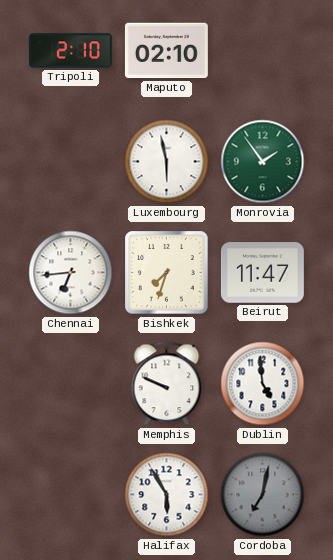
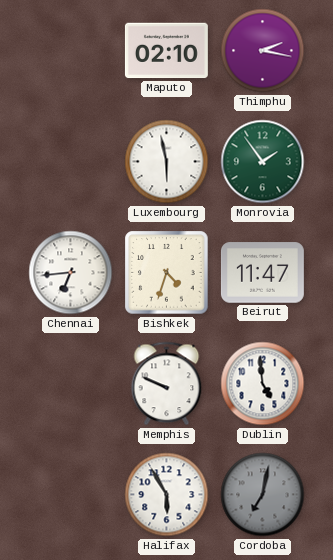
Tripoli: 2:10 -> none
Thimphu: none -> 2:17
Bishkek: 7:33 -> 4:33
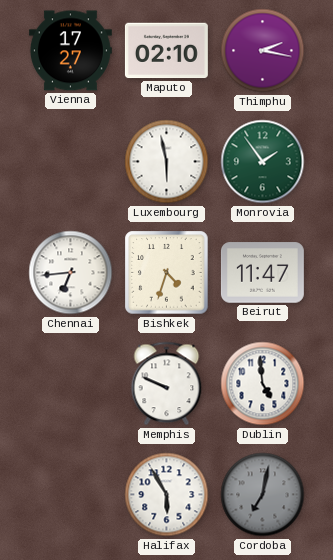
Vienna: none -> 17:27
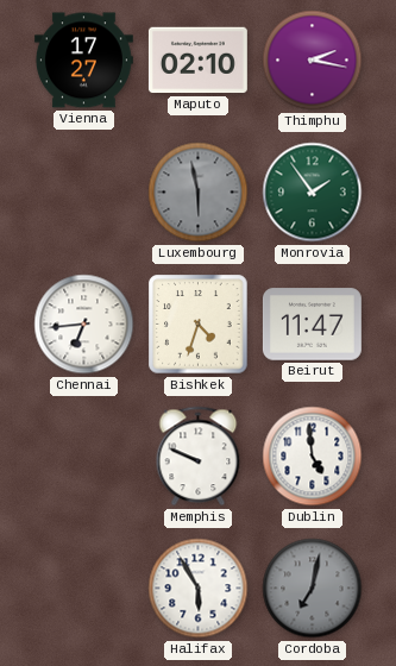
Luxembourg dial: white -> grey
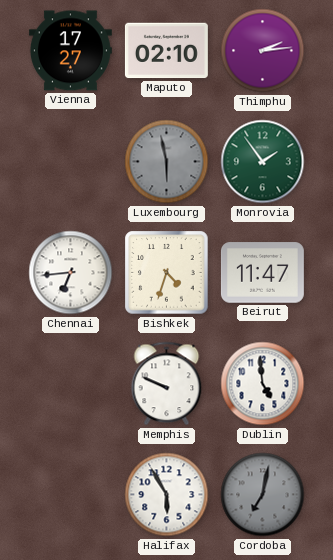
Thimphu: 2:17 -> 2:14
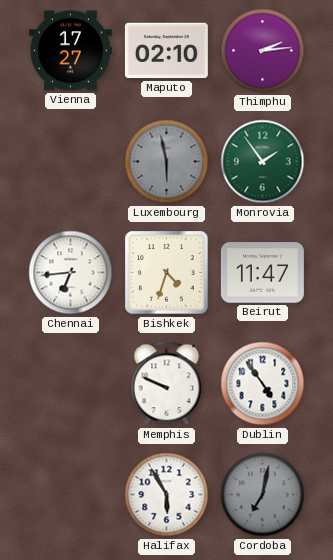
Dublin: 4:59 -> 4:54
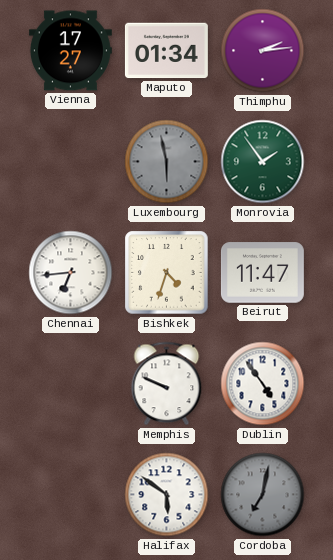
Maputo: 02:10 -> 01:34
Halifax: 5:55 -> 5:51
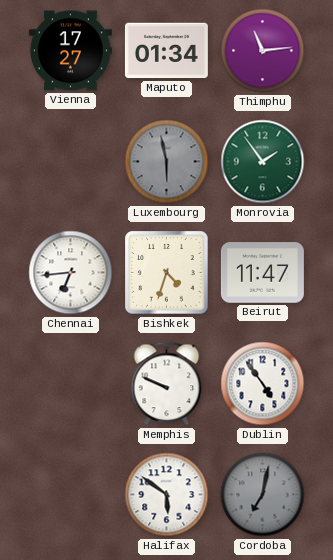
Thimphu: 2:14 -> 11:14
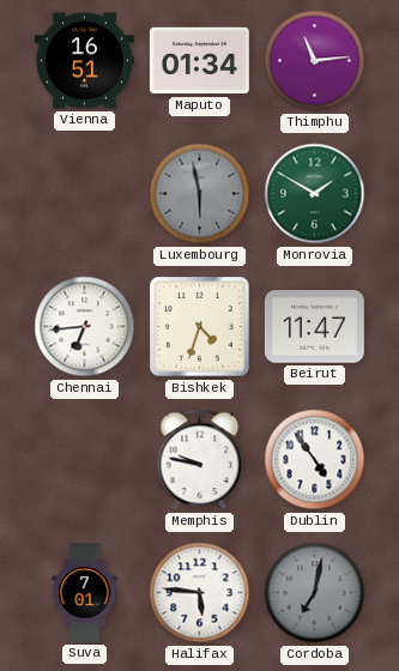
Vienna: 17:27 -> 16:51
Monrovia: 1:54 -> 1:50
Memphis: 9:49 -> 9:47
Suva: none -> 7:01
Halifax: 5:51 -> 5:46
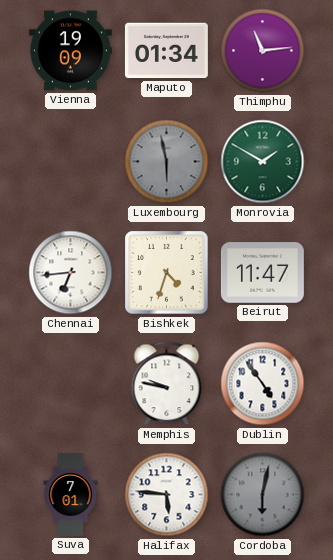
Vienna: 16:51 -> 19:09
Cordoba: 7:02 -> 6:02
